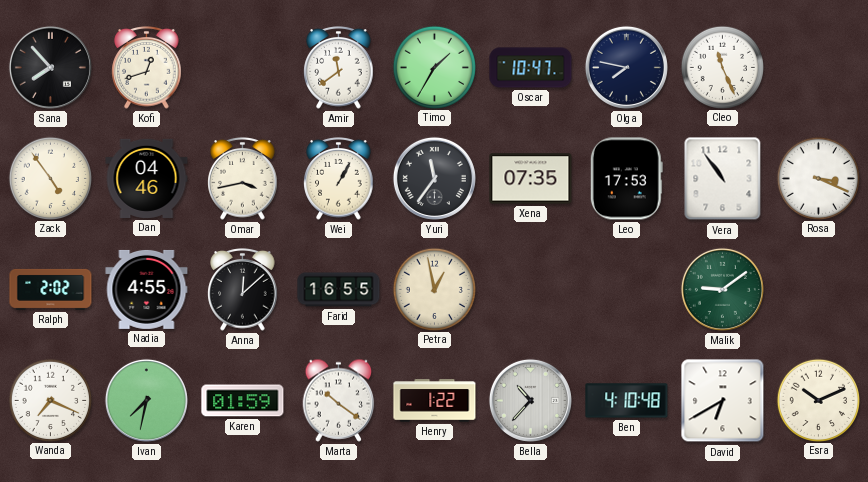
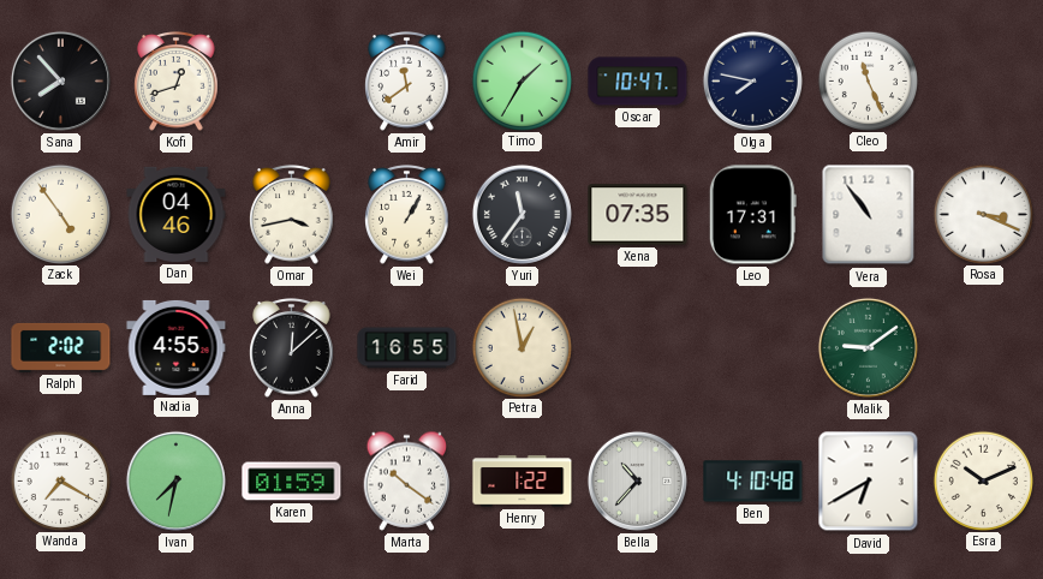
Leo: 17:53 -> 17:31
Wanda: 7:19 -> 7:20
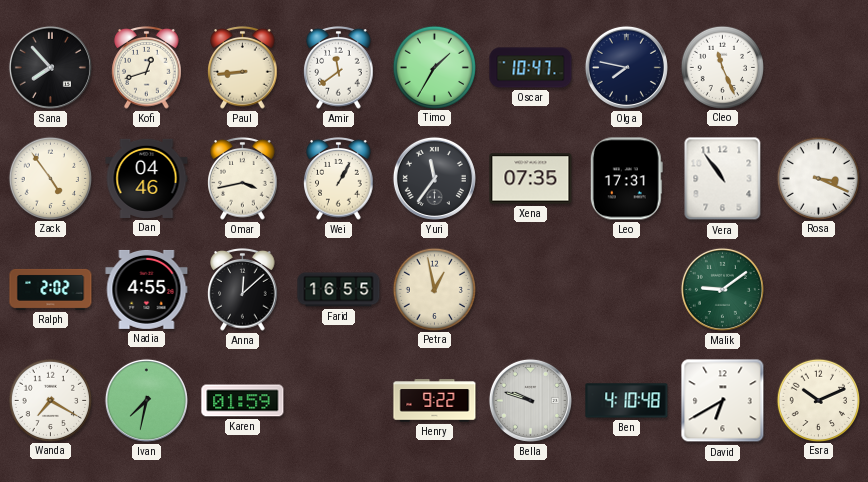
Paul: none -> 8:44
Marta: 10:21 -> none
Henry: 1:22 -> 9:22
Bella: 10:37 -> 9:48
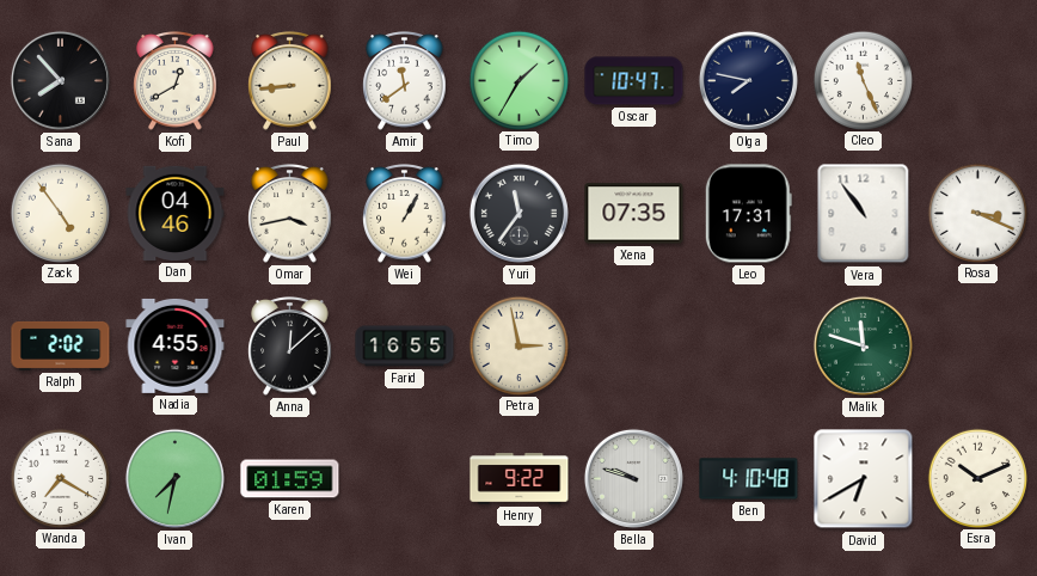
Kofi: 12:42 -> 12:40
Petra: 12:58 -> 2:58
Malik: 9:09 -> 11:48
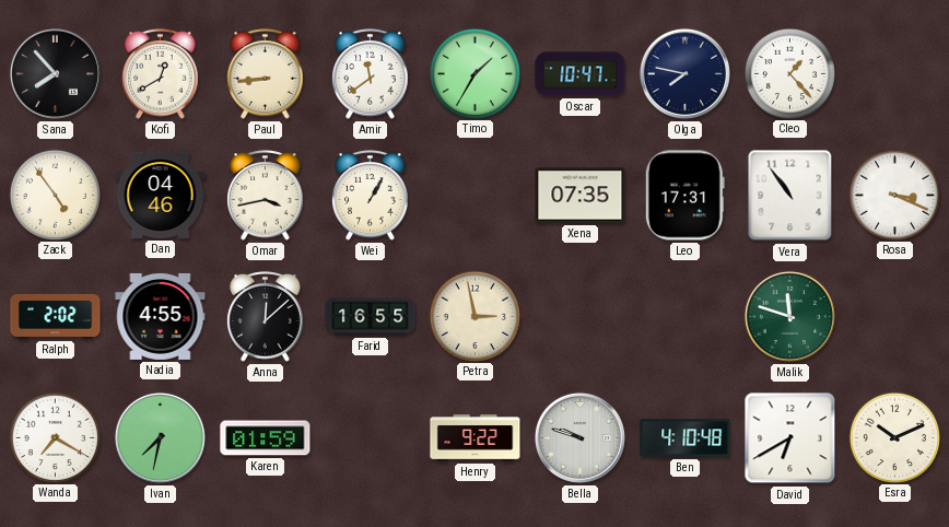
Cleo: 11:26 -> 1:23
Yuri: 11:36 -> none
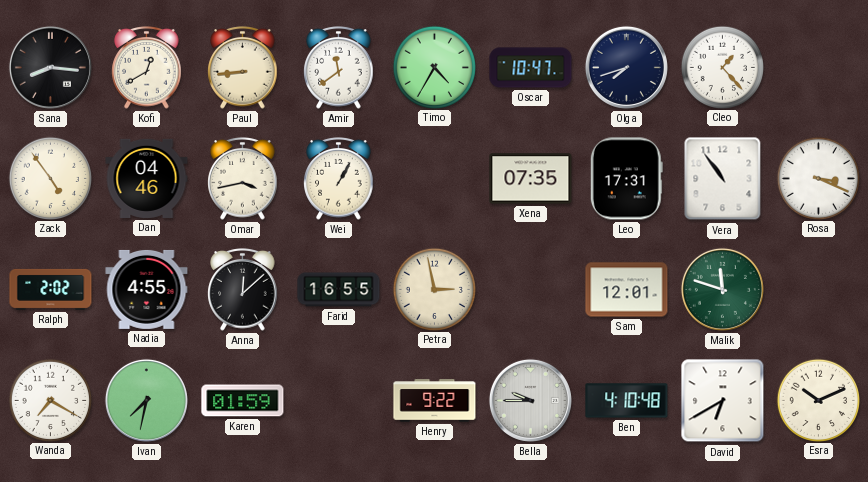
Sana: 7:53 -> 8:16
Timo: 1:35 -> 4:35
Olga: 7:47 -> 7:42
Sam: none -> 12:01
Bella: 9:48 -> 9:45
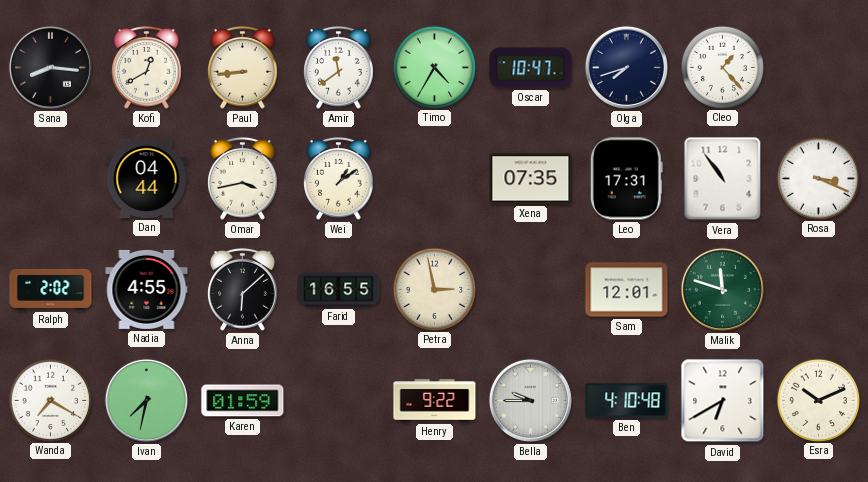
Zack: 4:54 -> none
Dan: 04:46 -> 04:44
Wei: 1:05 -> 1:09
Anna: 12:08 -> 6:08
